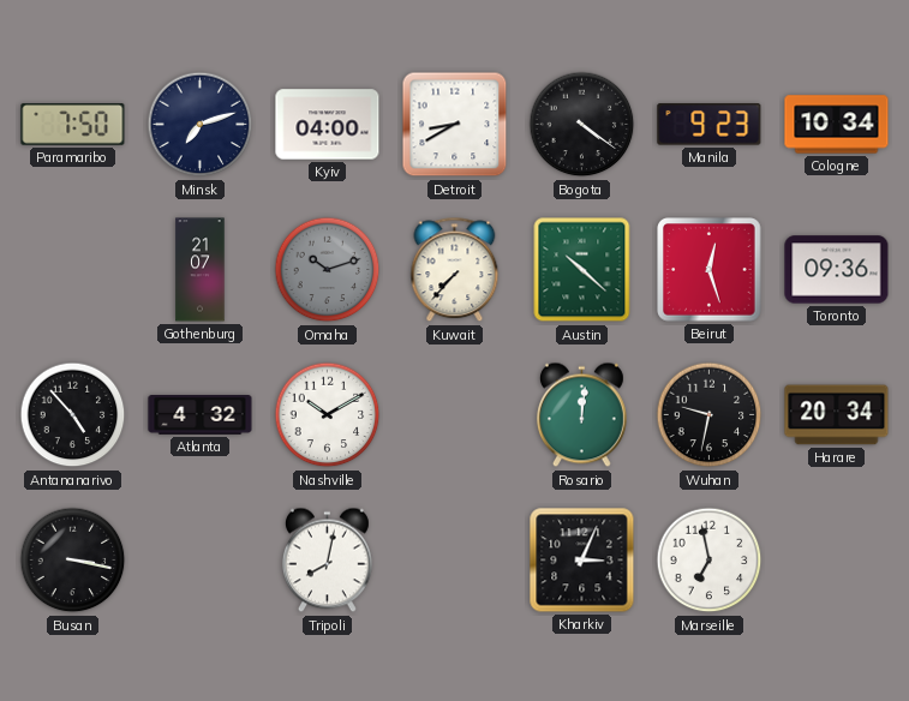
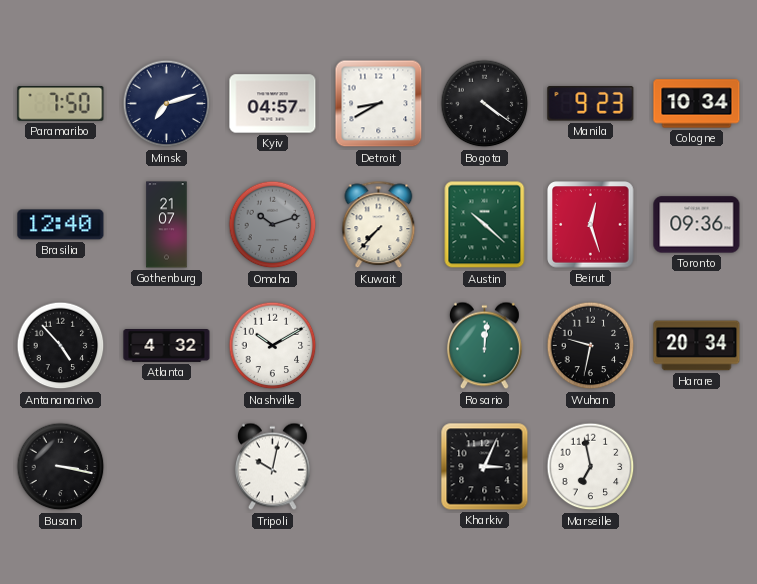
Kyiv: 04:00 -> 04:57
Brasilia: none -> 12:40
Tripoli: 8:02 -> 10:02
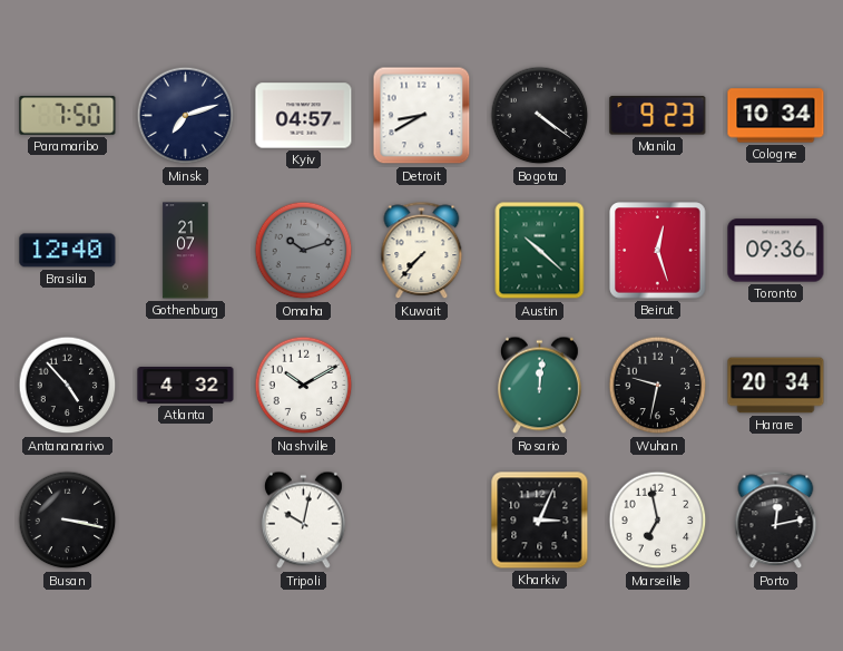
Porto: none -> 12:13
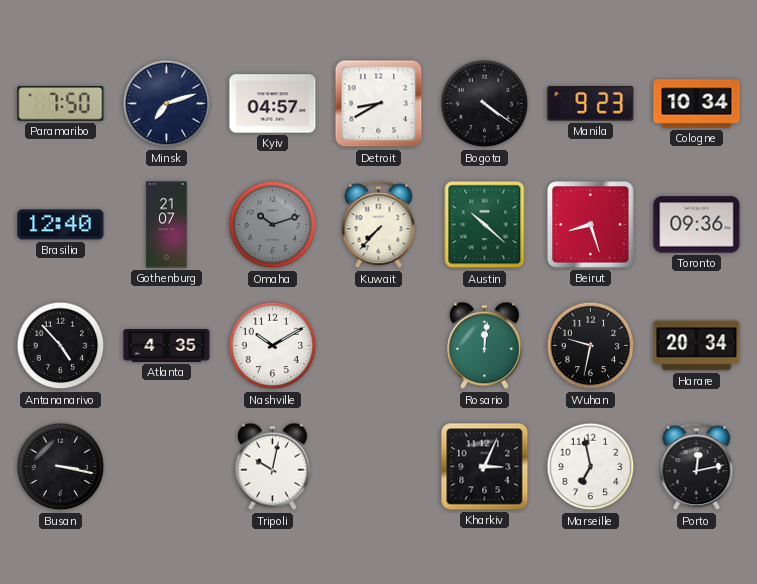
Beirut: 12:27 -> 8:27
Atlanta: 4:32 -> 4:35
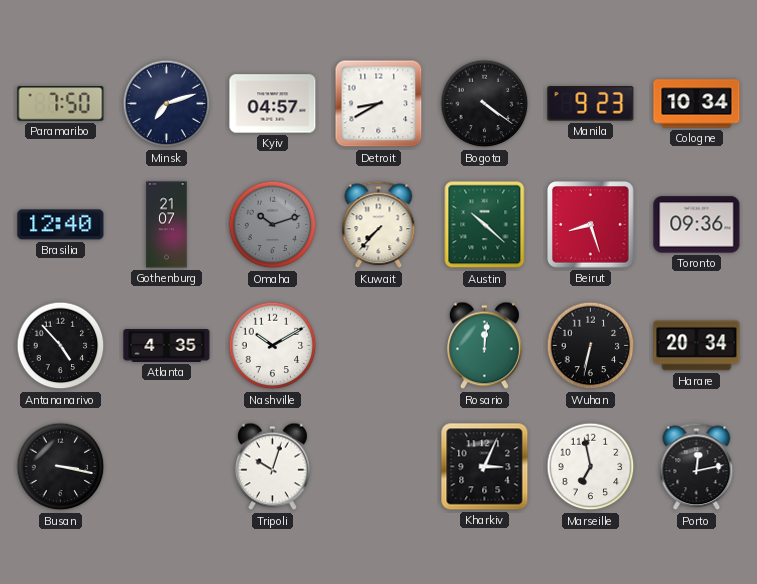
Wuhan: 9:32 -> 6:32
Tripoli: 10:02 -> 10:03
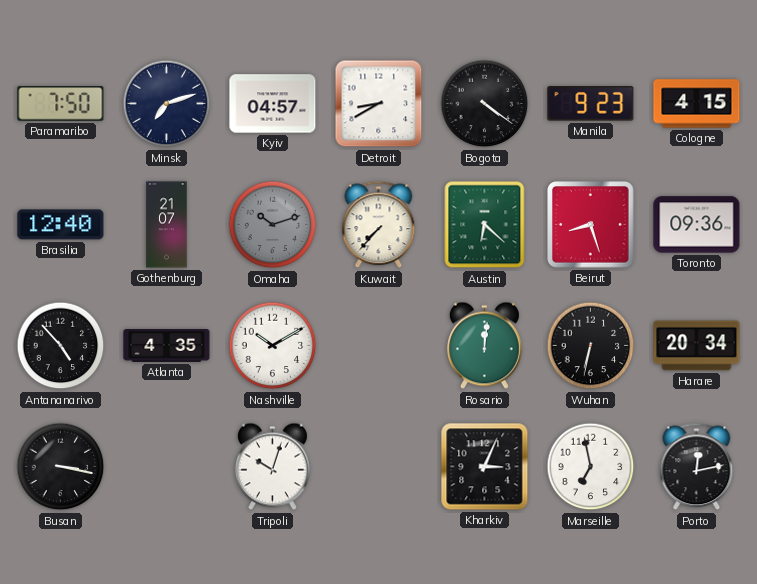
Cologne: 10:34 -> 4:15
Austin: 10:22 -> 6:22
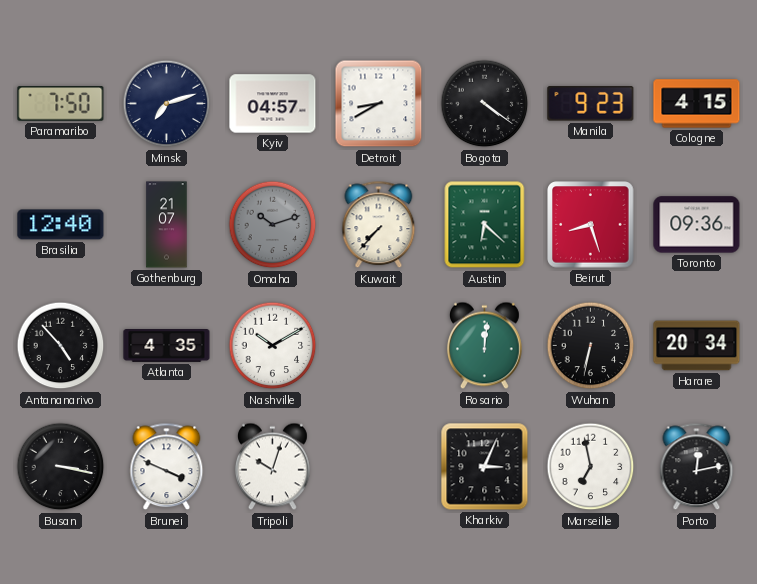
Brunei: none -> 3:49
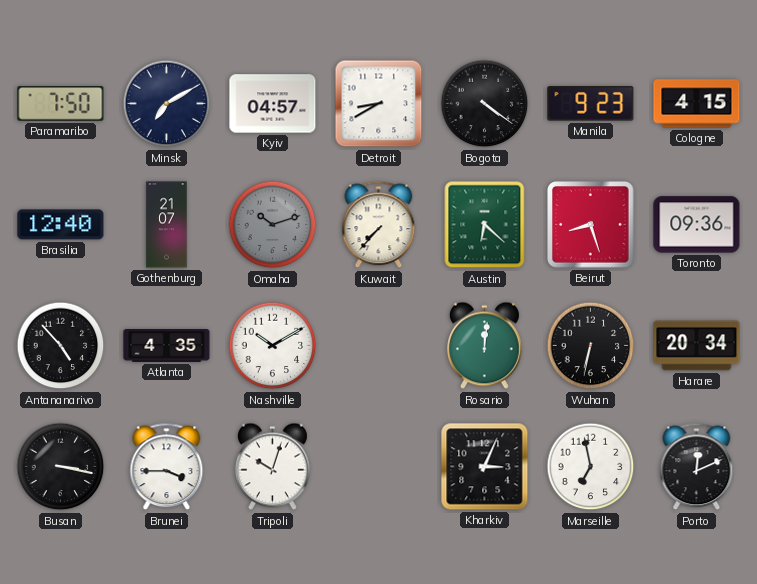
Minsk: 7:12 -> 7:10
Brunei: 3:49 -> 3:45
Porto: 12:13 -> 12:11
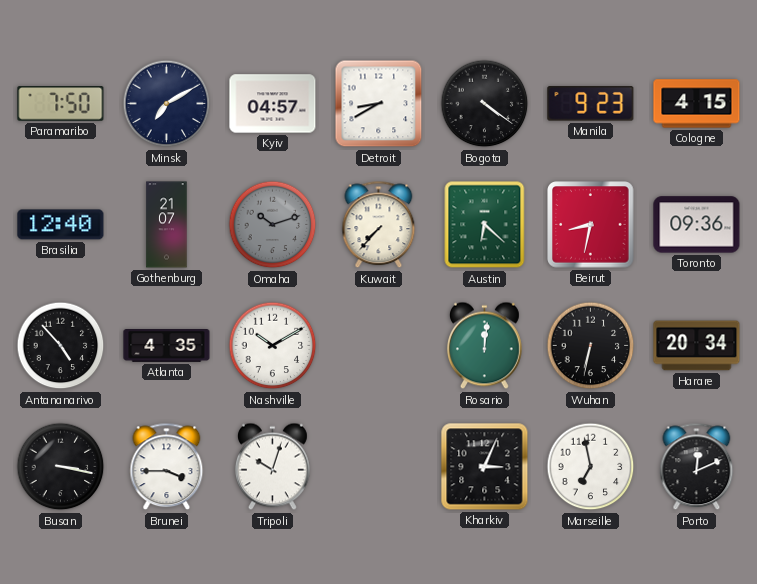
Beirut: 8:27 -> 8:32
